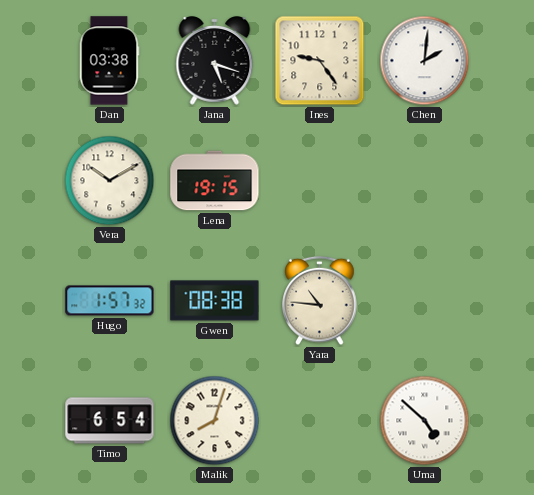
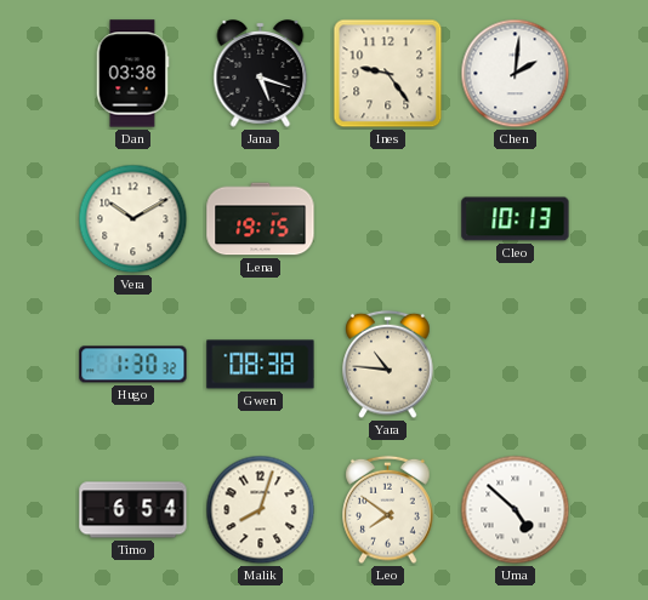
Cleo: none -> 10:13
Hugo: 1:57 -> 1:30
Leo: none -> 7:51
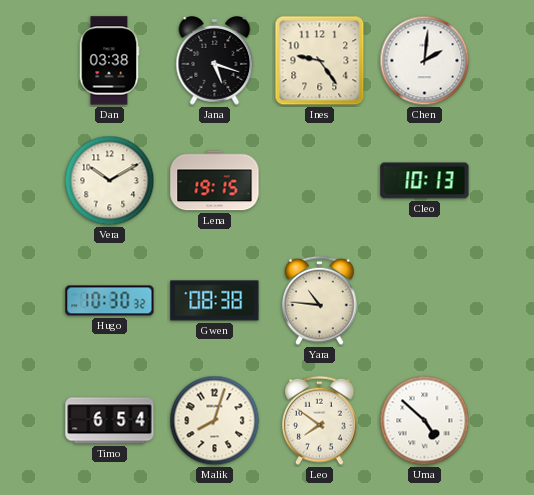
Hugo: 1:30 -> 10:30
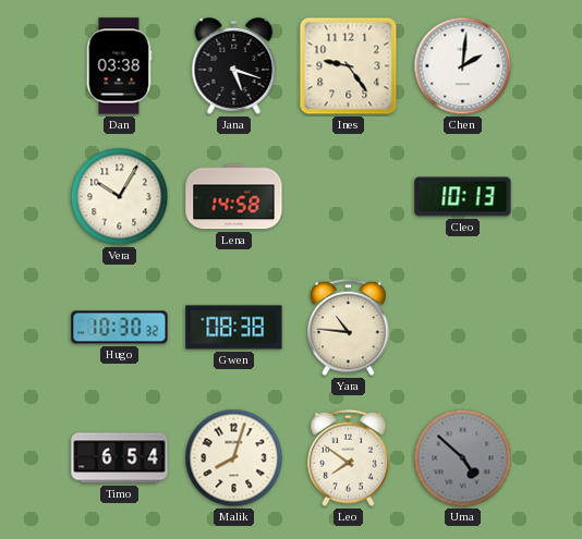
Vera: 10:10 -> 10:05
Lena: 19:15 -> 14:58
Uma dial: white -> grey
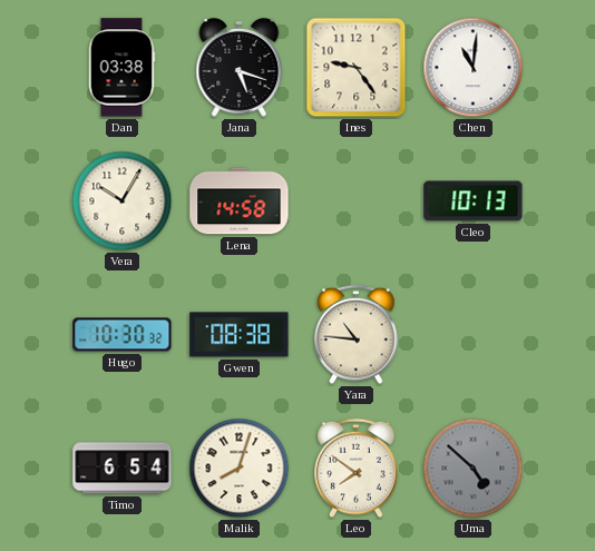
Chen: 2:01 -> 11:01
